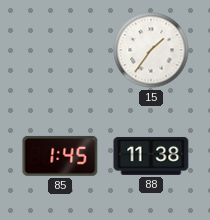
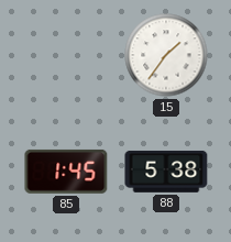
88: 11:38 -> 5:38
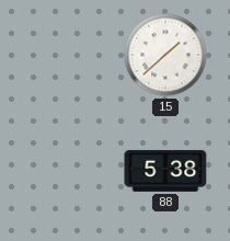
15: 1:36 -> 1:38
85: 1:45 -> none
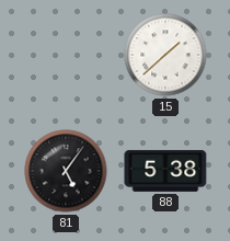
81: none -> 5:06
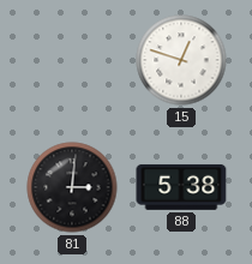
15: 1:38 -> 12:48
81: 5:06 -> 3:01
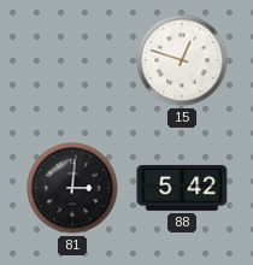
88: 5:38 -> 5:42
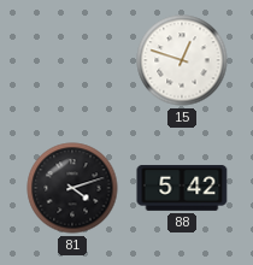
81: 3:01 -> 4:12
